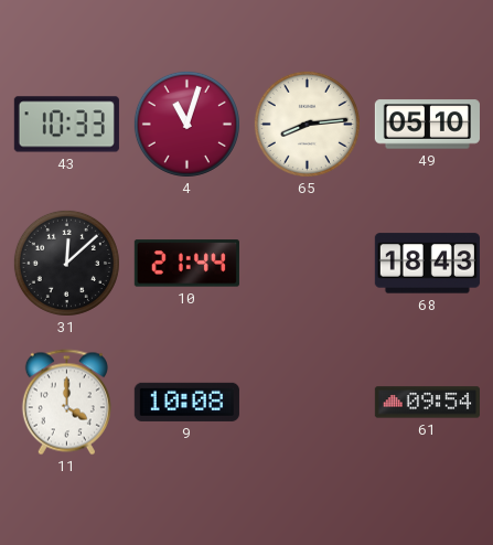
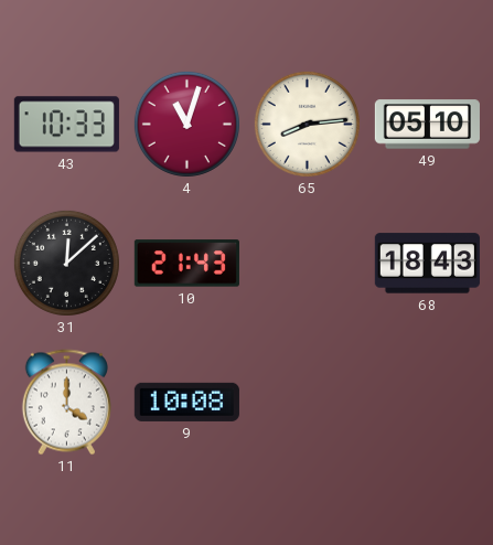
10: 21:44 -> 21:43
61: 09:54 -> none
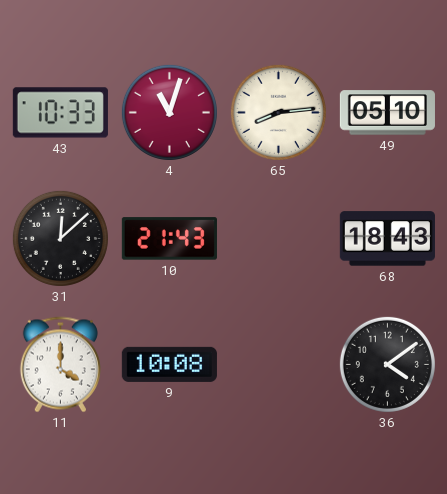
36: none -> 4:09
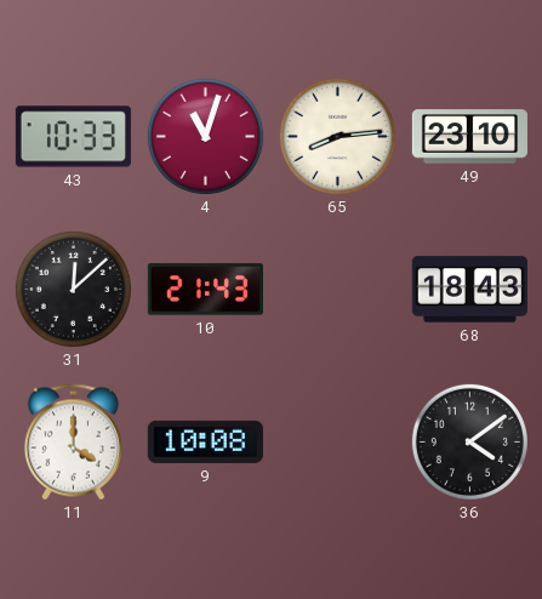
49: 05:10 -> 23:10
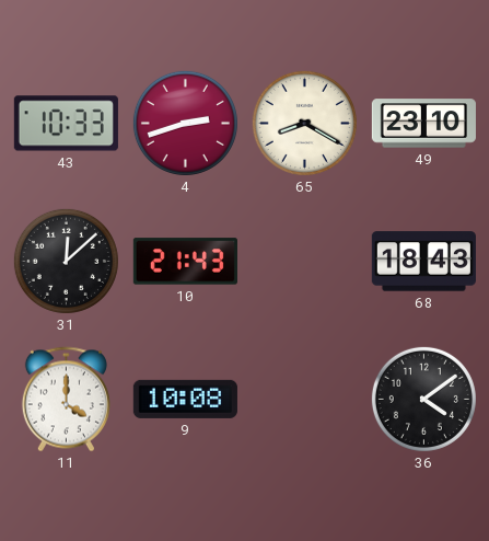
4: 11:03 -> 2:42
65: 8:14 -> 8:20
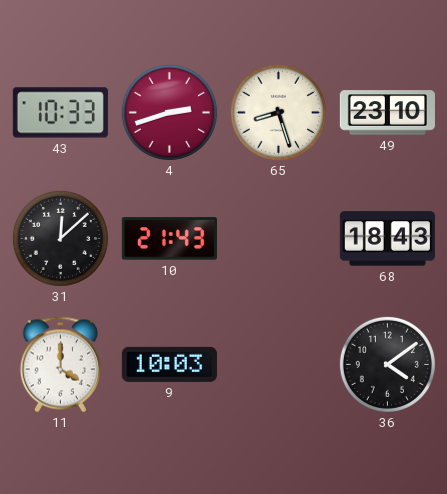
65: 8:20 -> 8:27
9: 10:08 -> 10:03
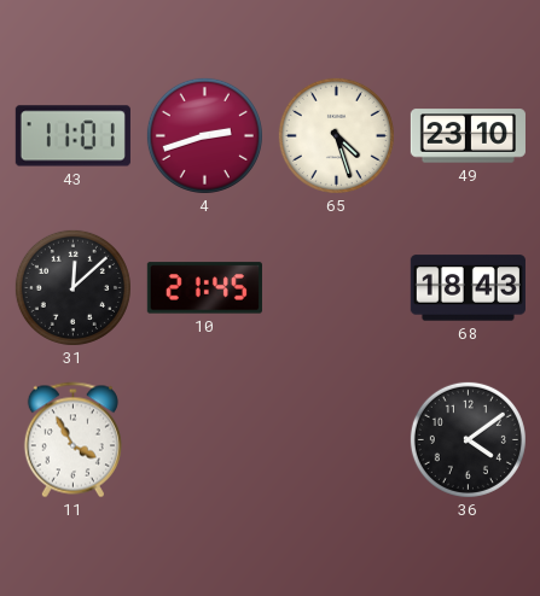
43: 10:33 -> 11:01
65: 8:27 -> 4:27
10: 21:43 -> 21:45
11: 4:00 -> 3:55
9: 10:03 -> none
